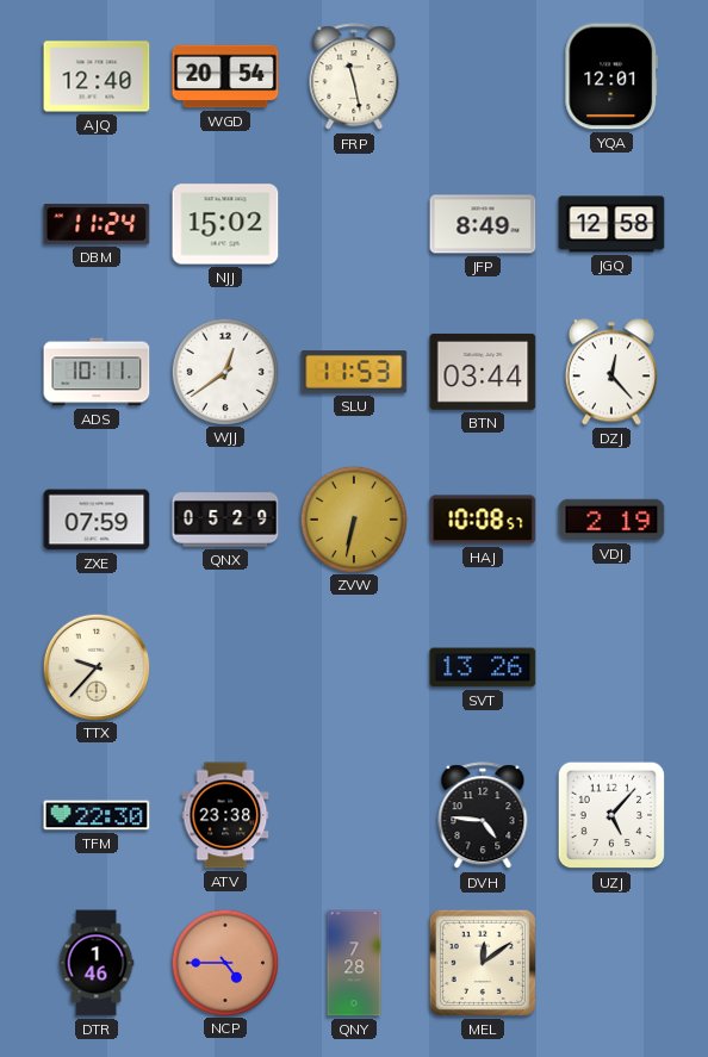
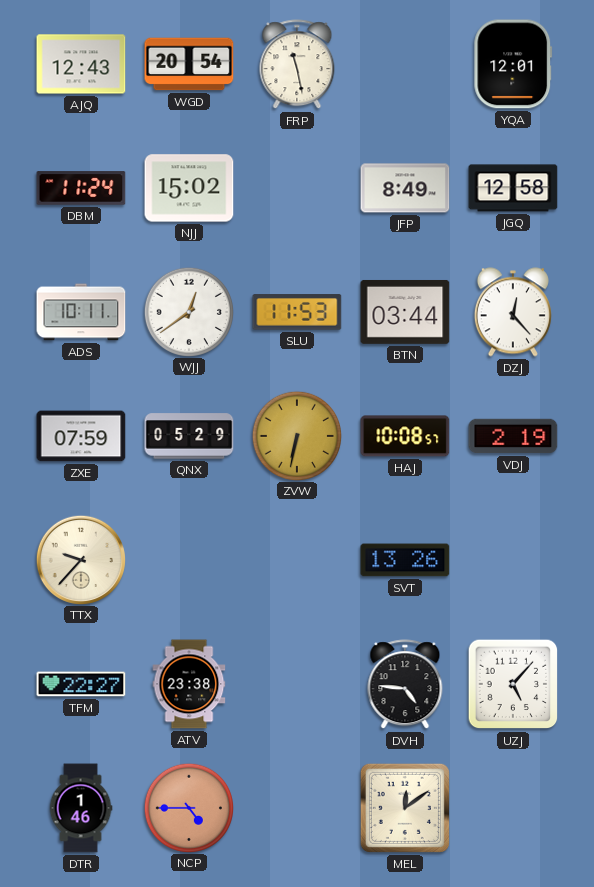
AJQ: 12:40 -> 12:43
TFM: 22:30 -> 22:27
QNY: 7:28 -> none
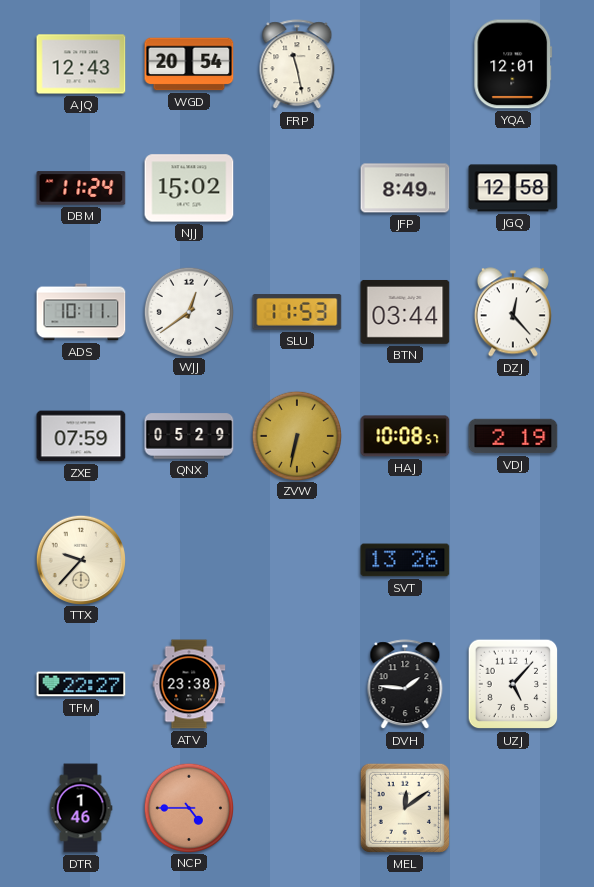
DVH: 4:46 -> 1:46
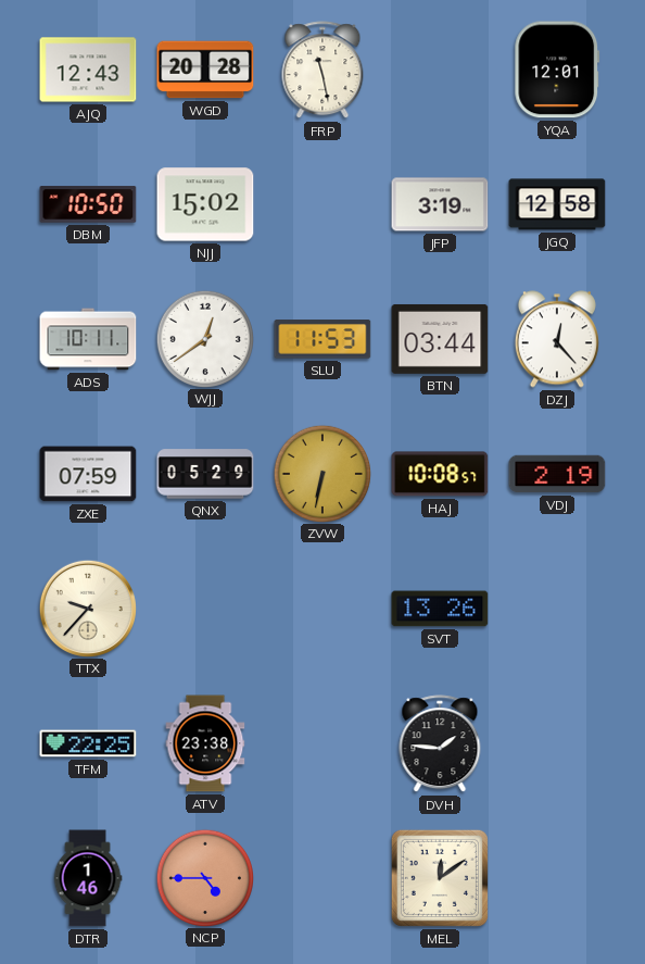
WGD: 20:54 -> 20:28
DBM: 11:24 -> 10:50
JFP: 8:49 -> 3:19
TFM: 22:27 -> 22:25
UZJ: 5:07 -> none
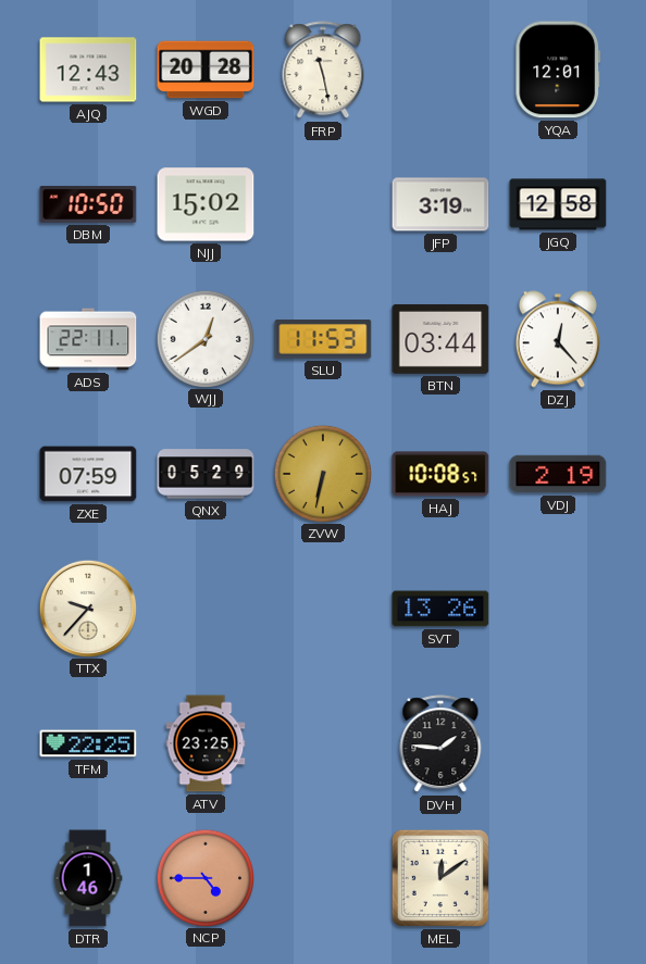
ADS: 10:11 -> 22:11
ATV: 23:38 -> 23:25
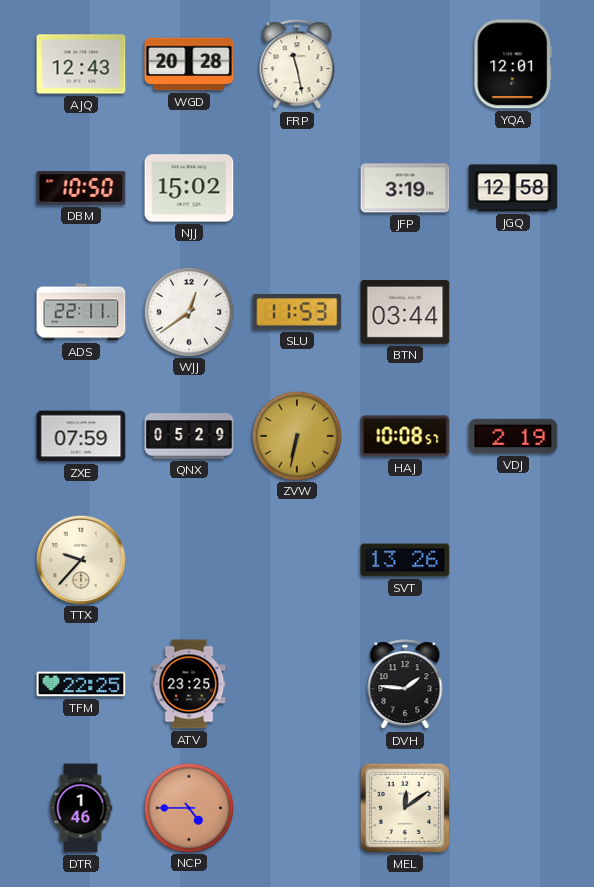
DZJ: 12:23 -> none
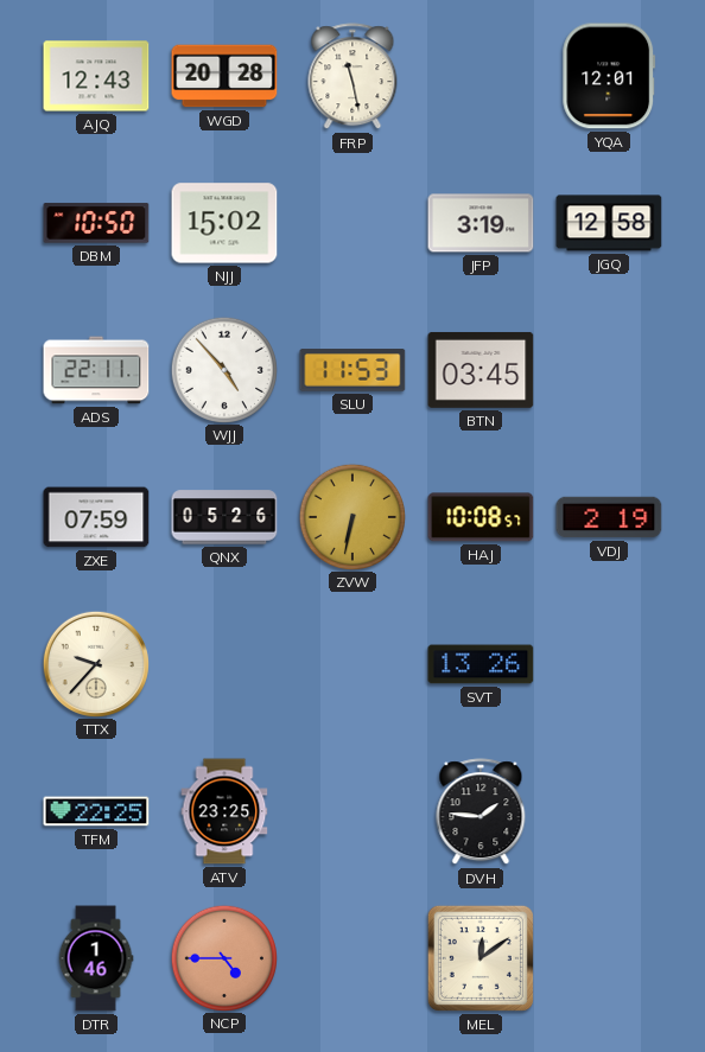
WJJ: 12:39 -> 4:53
BTN: 03:44 -> 03:45
QNX: 05:29 -> 05:26
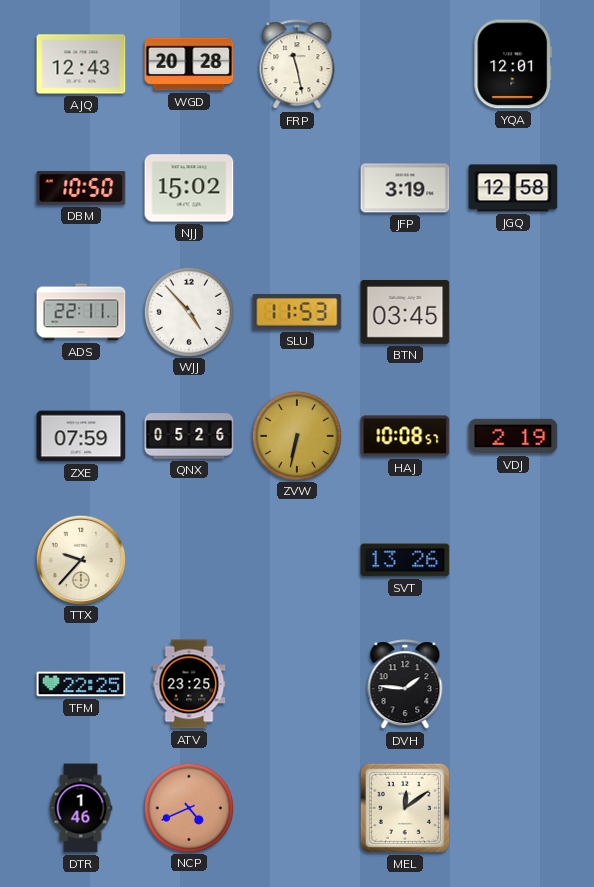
NCP: 4:45 -> 4:41
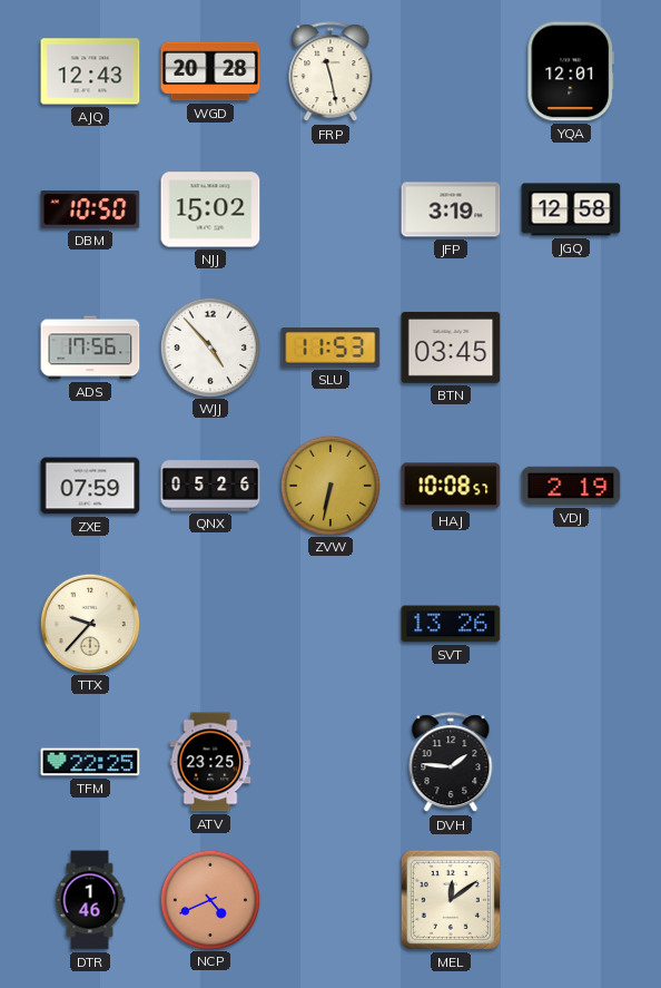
ADS: 22:11 -> 17:56
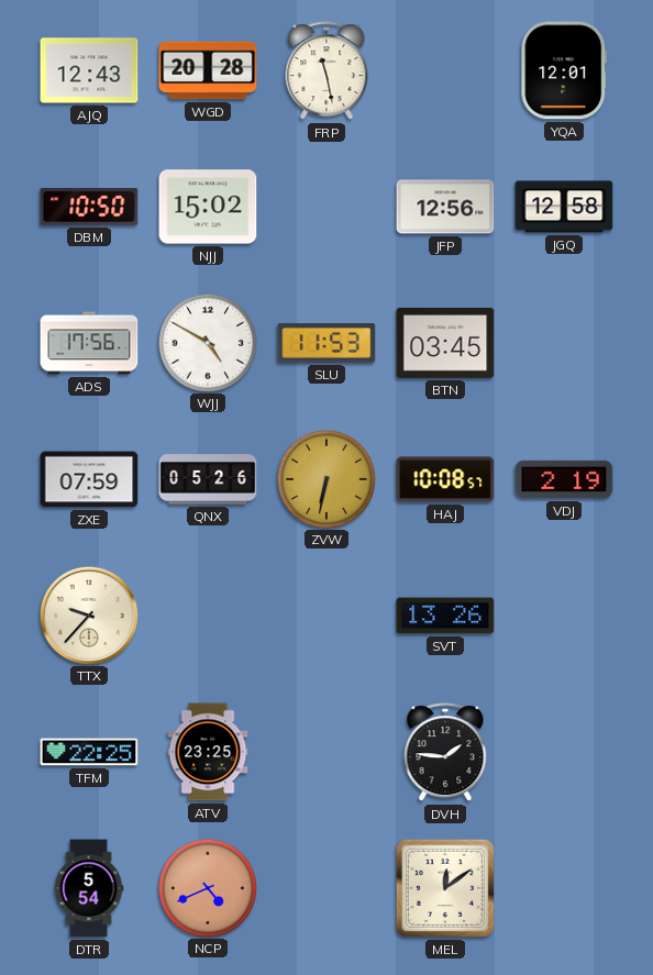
JFP: 3:19 -> 12:56
WJJ: 4:53 -> 4:50
DTR: 1:46 -> 5:54
